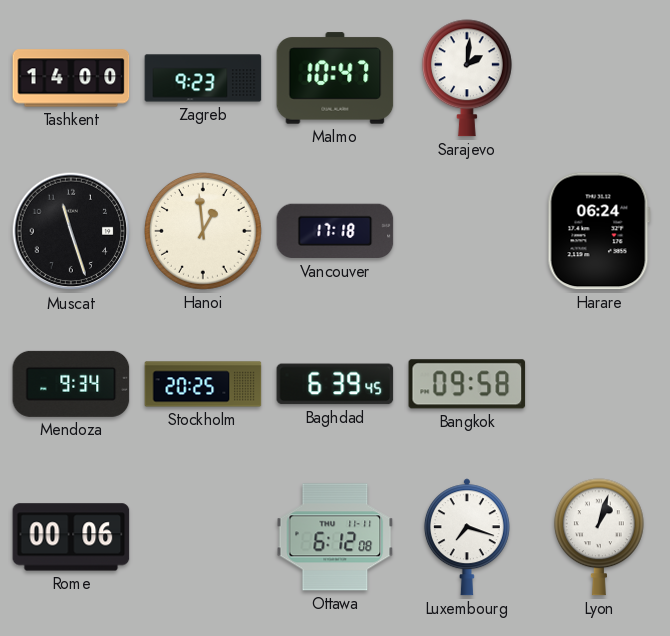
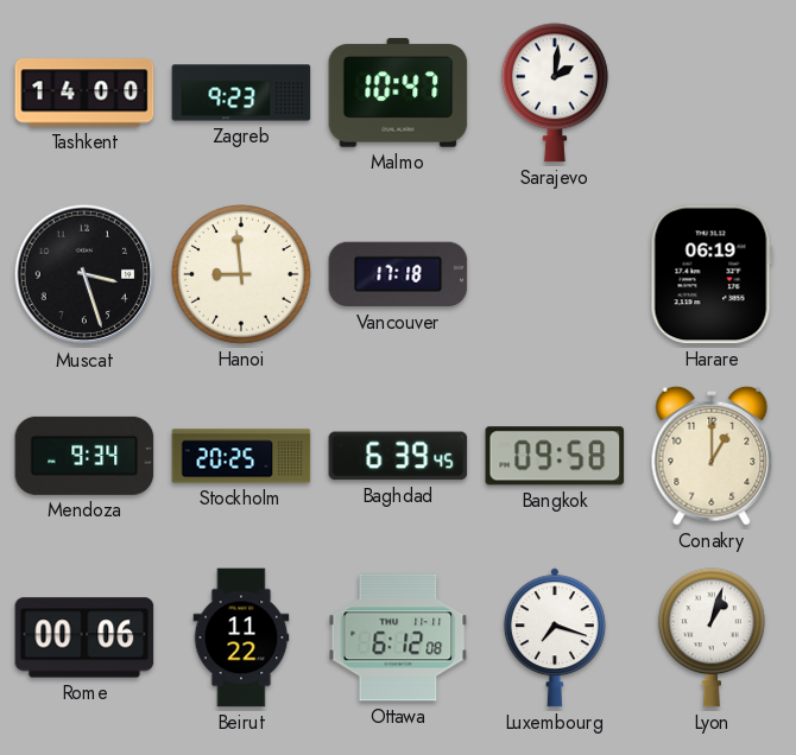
Muscat: 11:27 -> 3:27
Hanoi: 12:59 -> 8:59
Harare: 06:24 -> 06:19
Conakry: none -> 1:00
Beirut: none -> 11:22
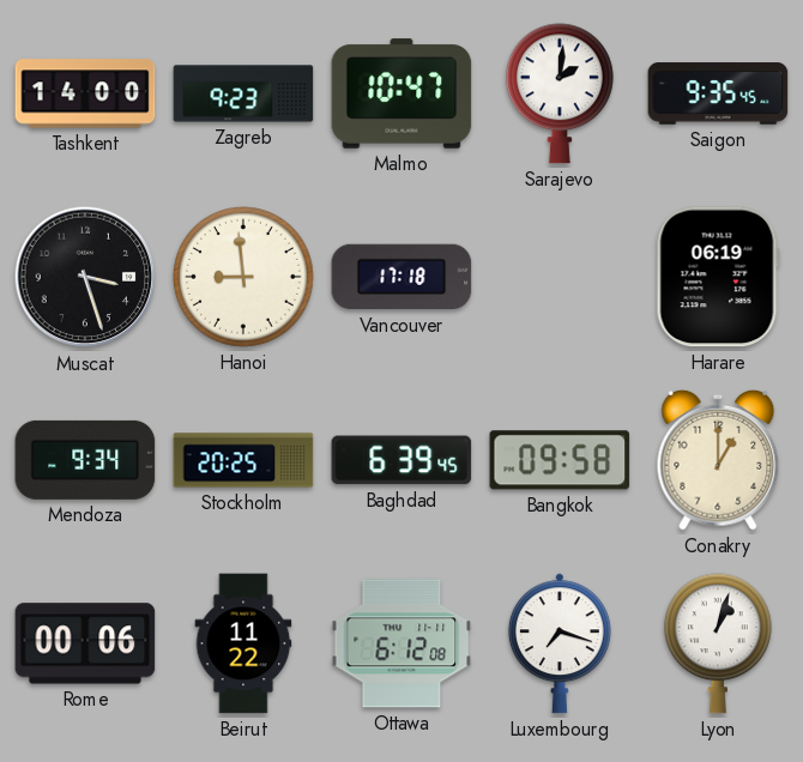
Saigon: none -> 9:35
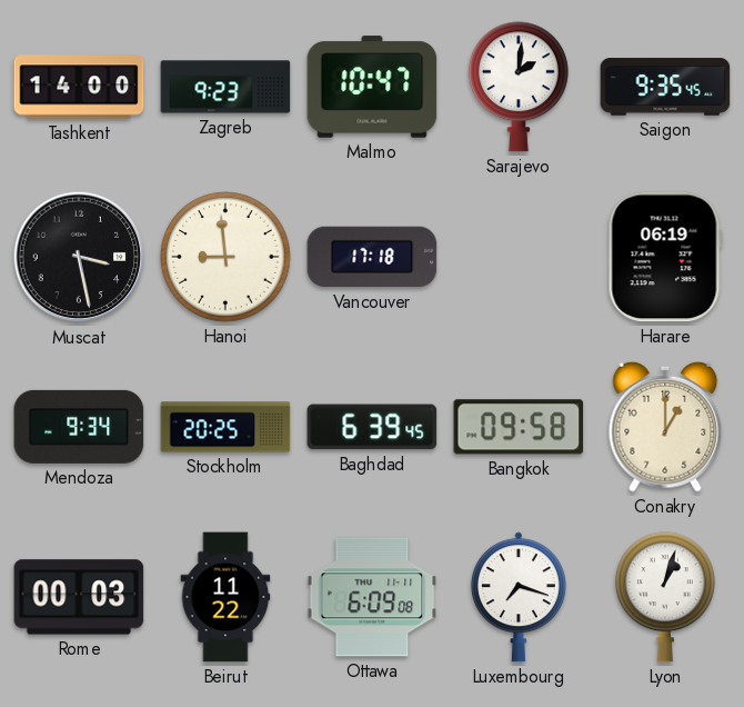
Muscat: 3:27 -> 3:28
Rome: 00:06 -> 00:03
Ottawa: 6:12 -> 6:09
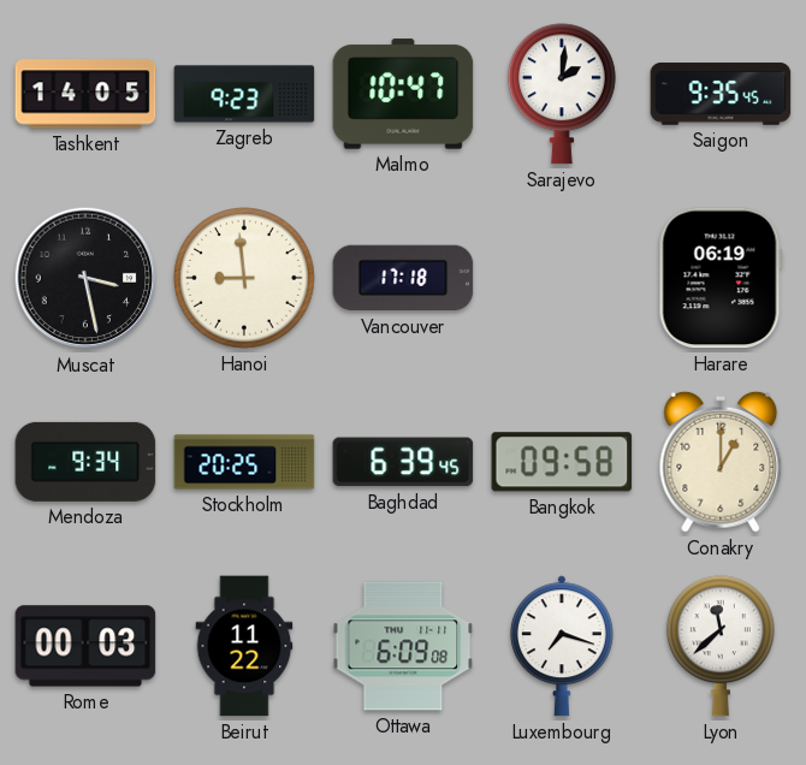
Tashkent: 14:00 -> 14:05
Lyon: 1:03 -> 11:38
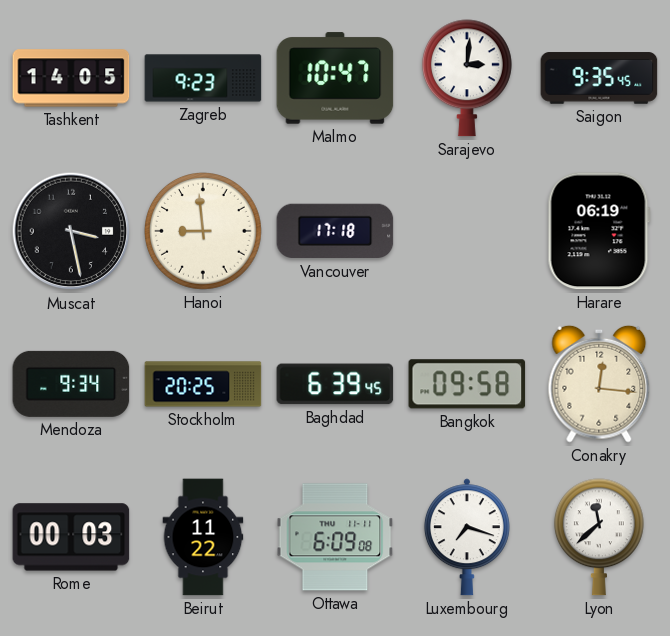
Sarajevo: 2:01 -> 3:01
Conakry: 1:00 -> 12:16
